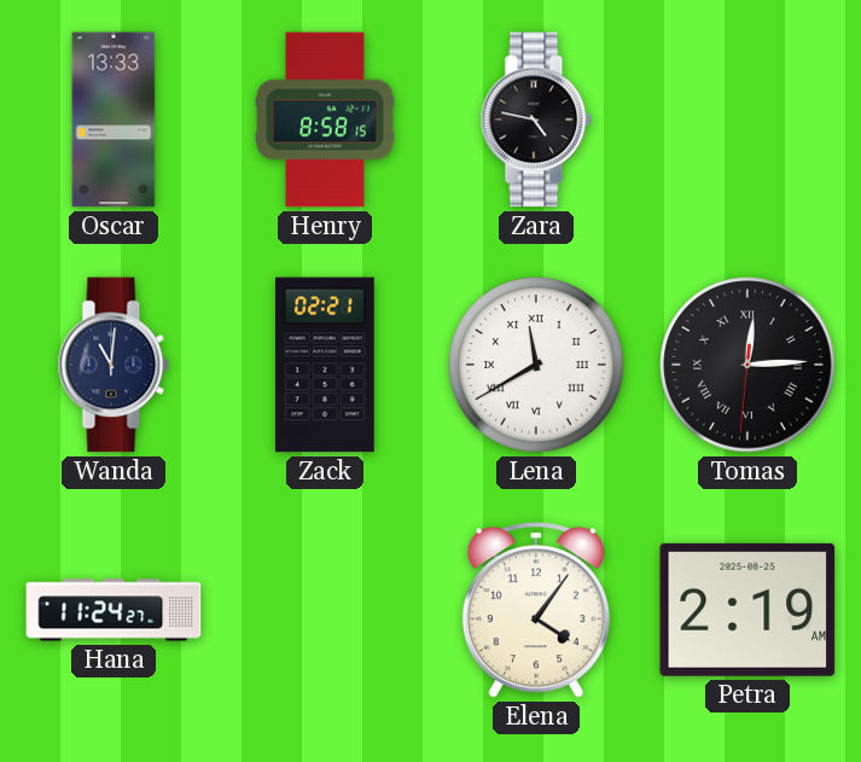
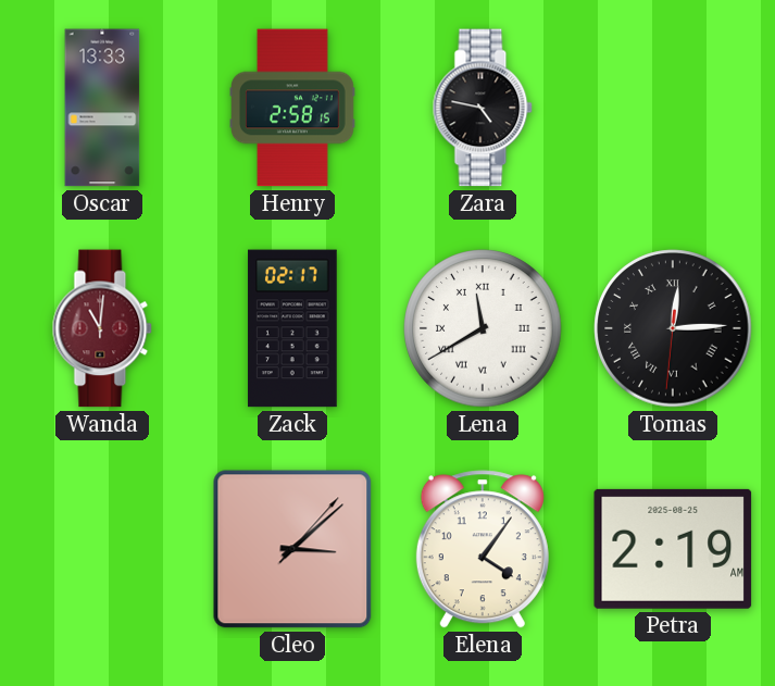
Henry: 8:58 -> 2:58
Wanda dial: navy -> burgundy
Zack: 02:21 -> 02:17
Hana: 11:24 -> none
Cleo: none -> 3:08
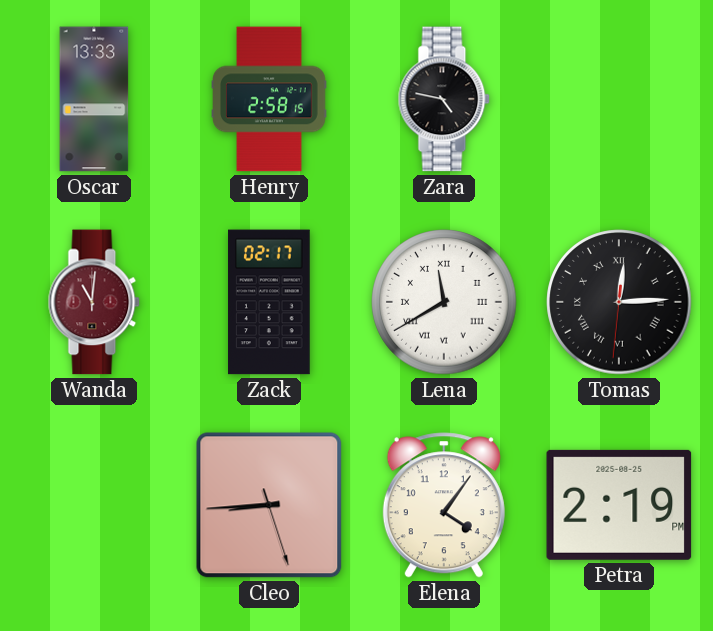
Cleo: 3:08 -> 8:44
Petra: 2:19 AM -> 2:19 PM
